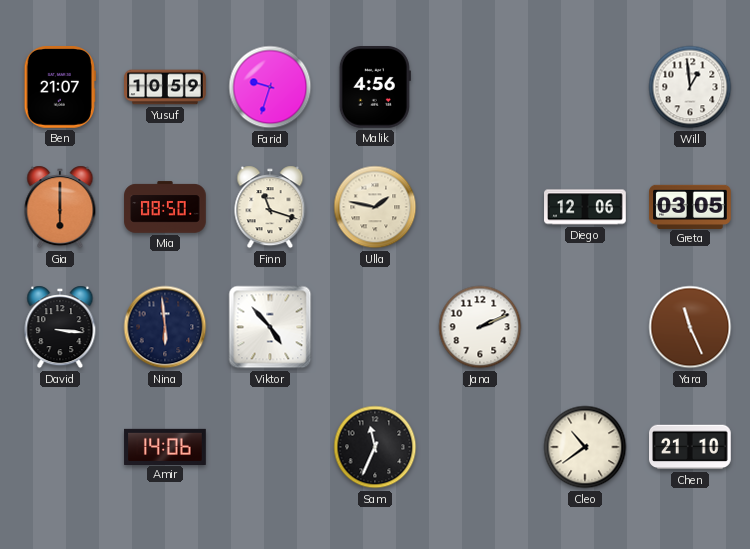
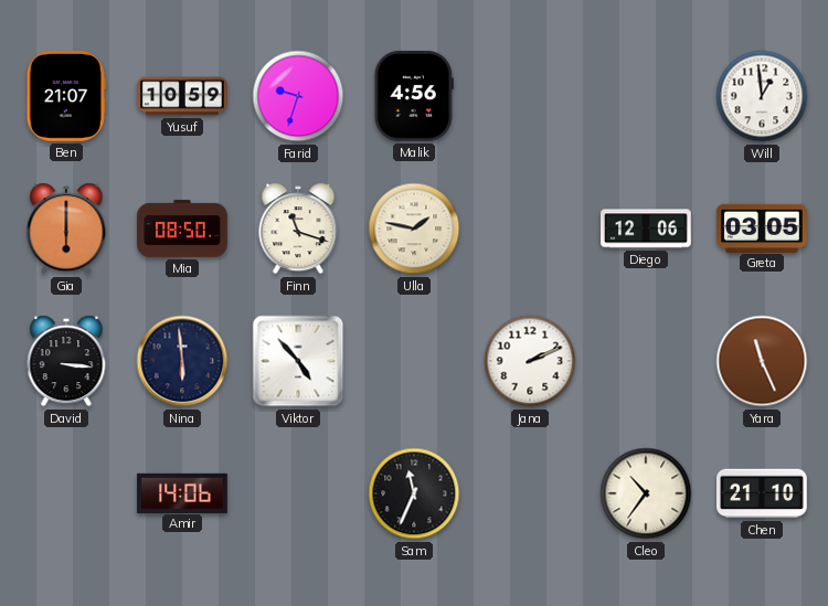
Cleo: 10:39 -> 10:36
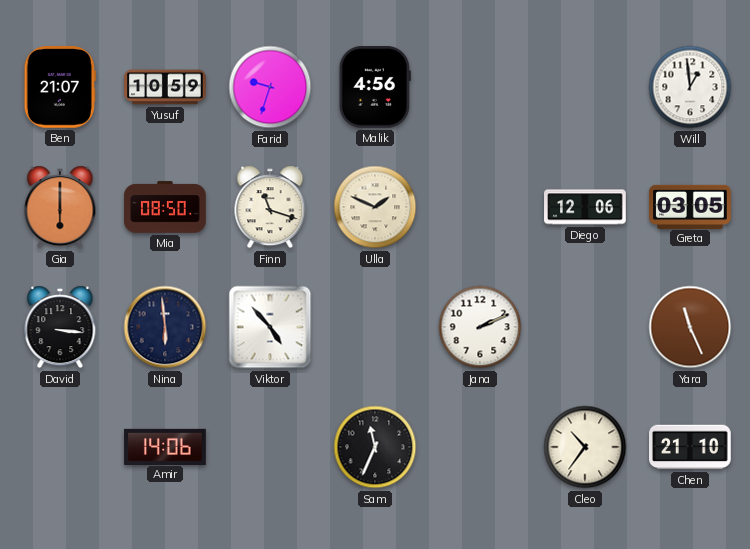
Ulla: 1:47 -> 1:49
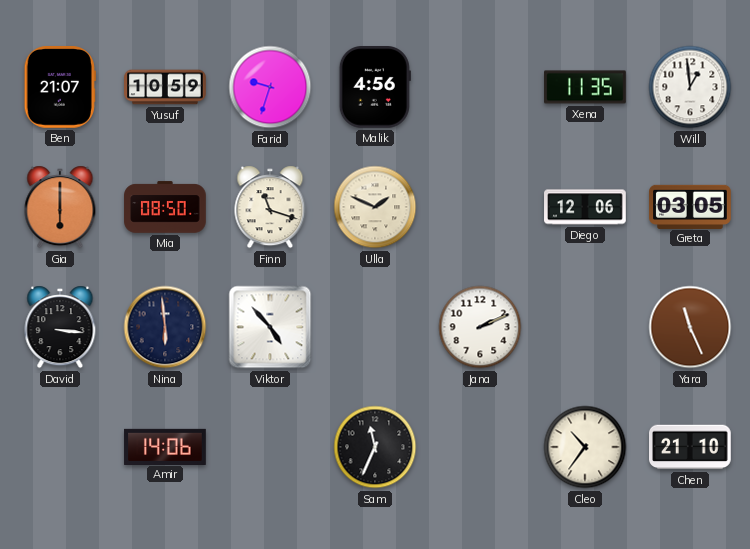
Xena: none -> 11:35
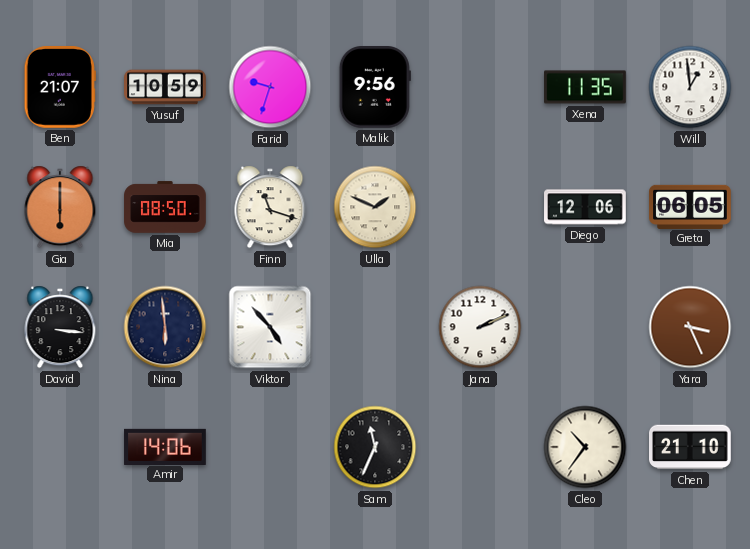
Malik: 4:56 -> 9:56
Greta: 03:05 -> 06:05
Yara: 11:26 -> 3:26
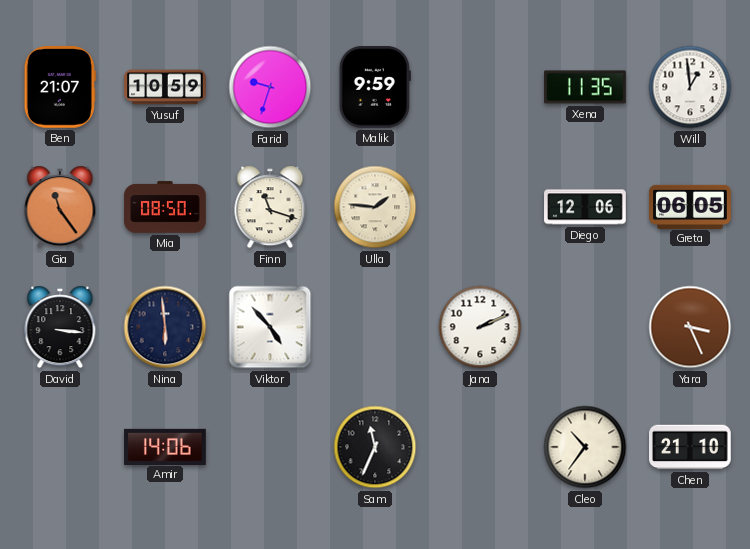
Malik: 9:56 -> 9:59
Gia: 6:00 -> 11:24
Ulla: 1:49 -> 1:46
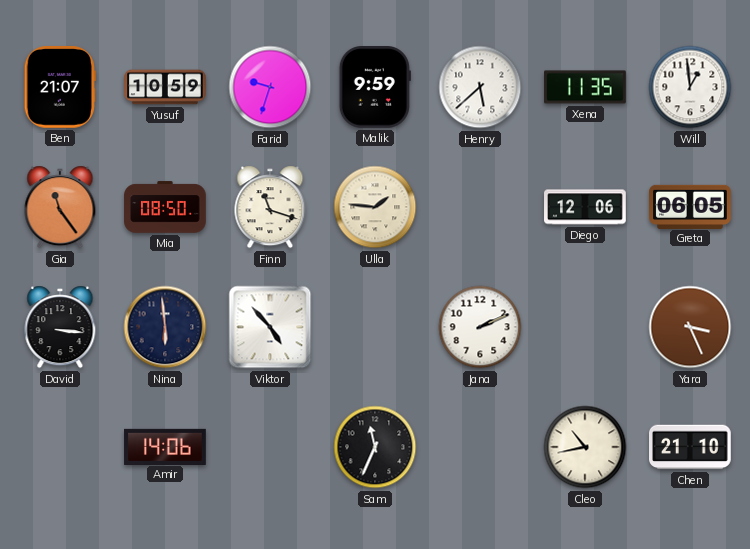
Henry: none -> 5:38
Cleo: 10:36 -> 10:43
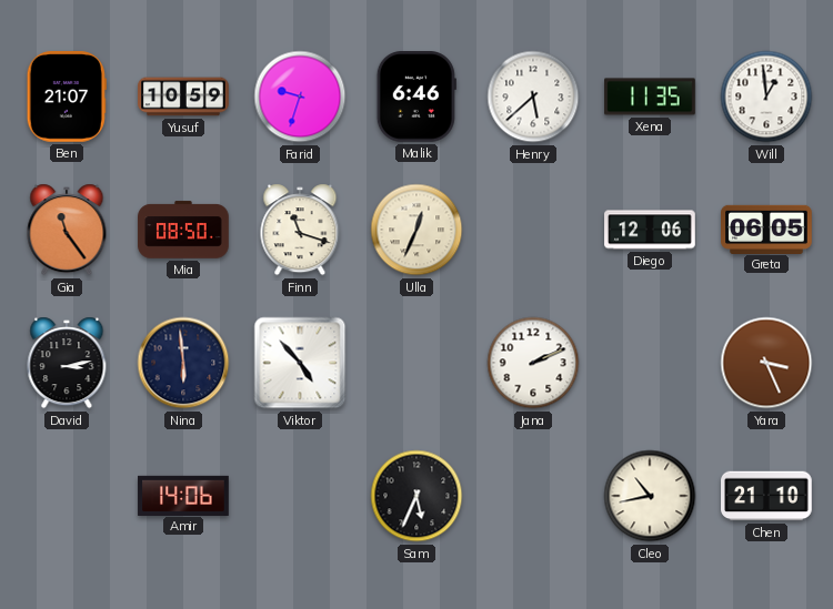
Malik: 9:59 -> 6:46
Ulla: 1:46 -> 12:34
David: 3:16 -> 3:13
Sam: 11:34 -> 5:34
